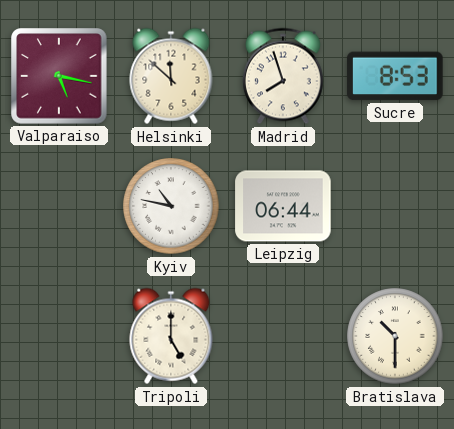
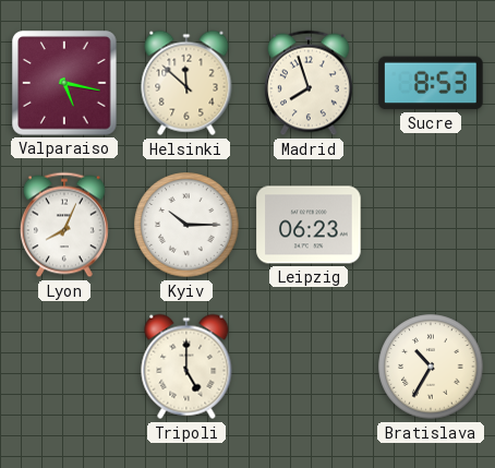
Lyon: none -> 8:04
Kyiv: 10:47 -> 10:15
Leipzig: 06:44 -> 06:23
Bratislava: 10:30 -> 10:35
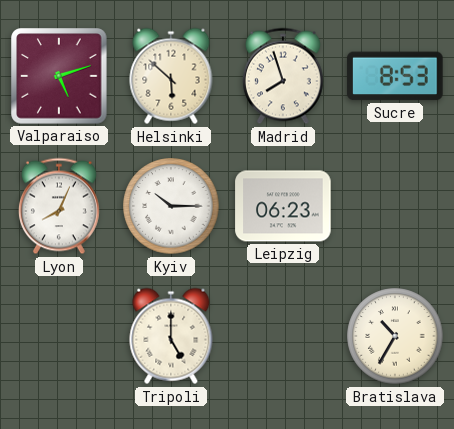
Valparaiso: 5:17 -> 5:12
Helsinki: 11:52 -> 5:52
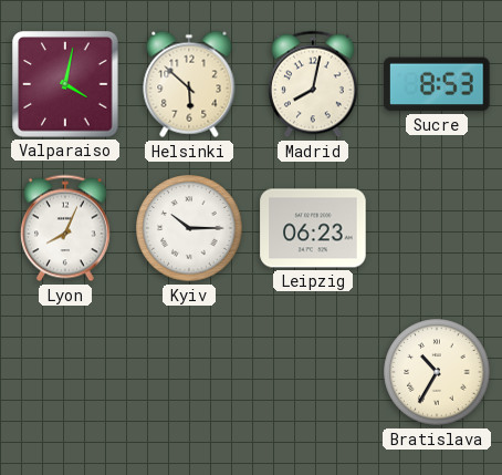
Valparaiso: 5:12 -> 4:02
Madrid: 7:57 -> 8:02
Tripoli: 5:00 -> none
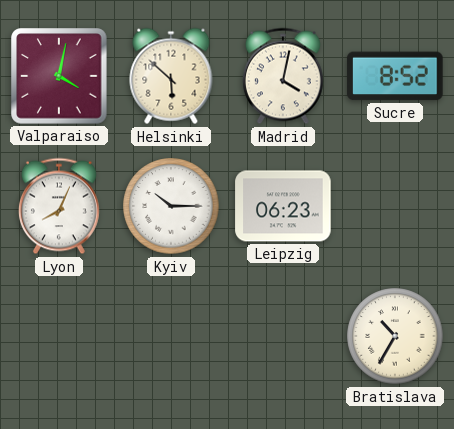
Madrid: 8:02 -> 4:02
Sucre: 8:53 -> 8:52
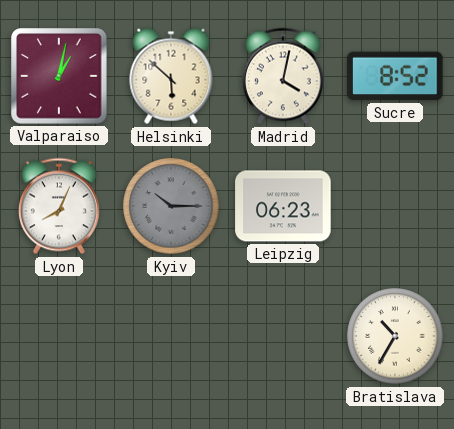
Valparaiso: 4:02 -> 1:02
Kyiv dial: white -> grey
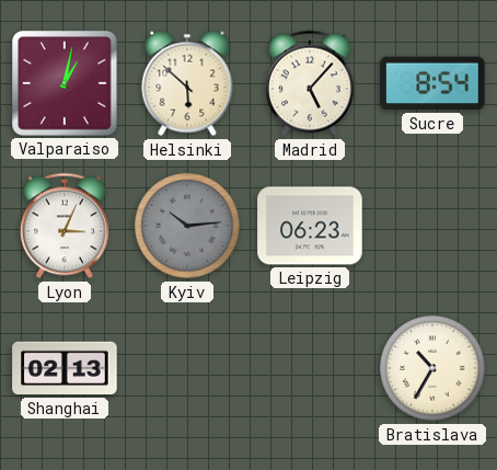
Madrid: 4:02 -> 5:07
Sucre: 8:52 -> 8:54
Lyon: 8:04 -> 3:04
Kyiv: 10:15 -> 10:14
Shanghai: none -> 02:13
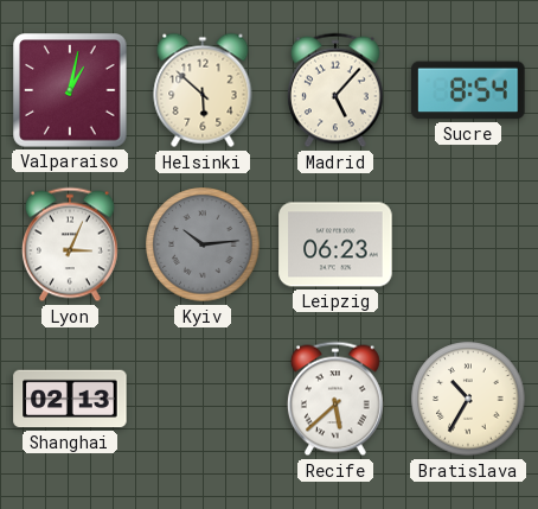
Recife: none -> 5:38
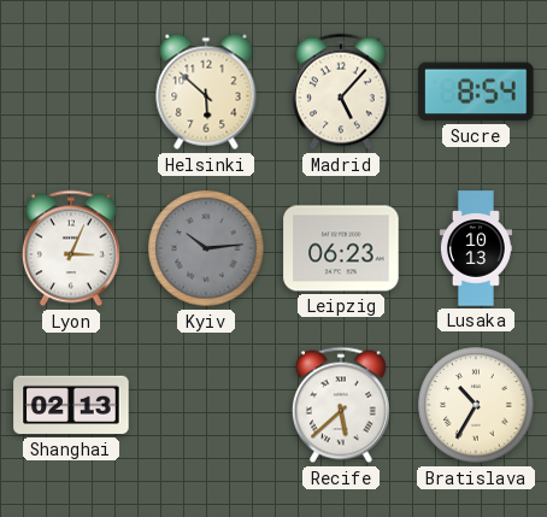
Valparaiso: 1:02 -> none
Lusaka: none -> 10:13
